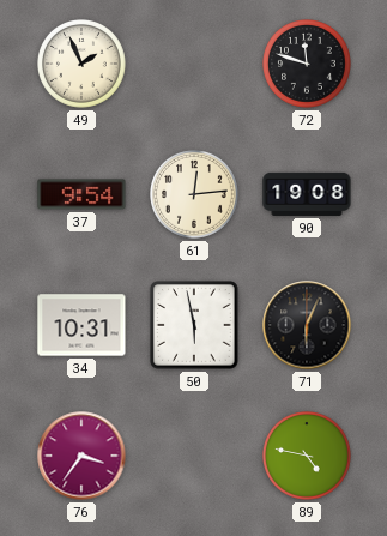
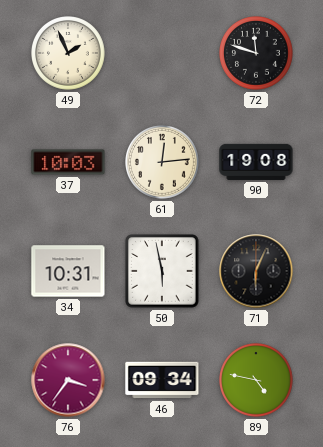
37: 9:54 -> 10:03
46: none -> 09:34
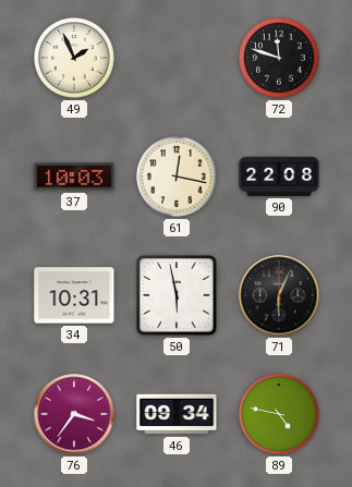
61: 12:14 -> 12:17
90: 19:08 -> 22:08
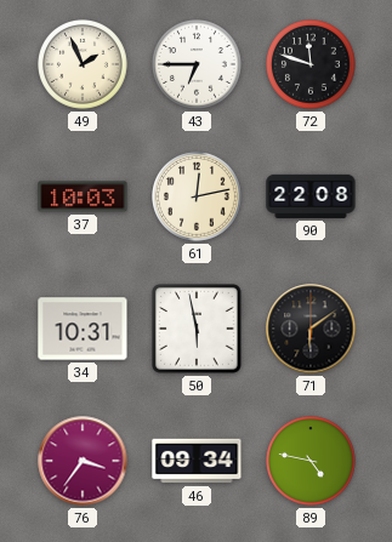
43: none -> 6:45
61: 12:17 -> 12:13
71: 6:04 -> 6:09
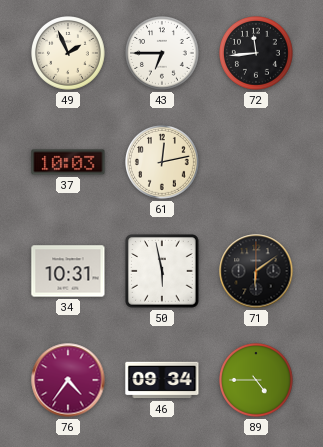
72: 11:48 -> 11:44
90: 22:08 -> none
76: 3:36 -> 4:36
89: 4:47 -> 4:45
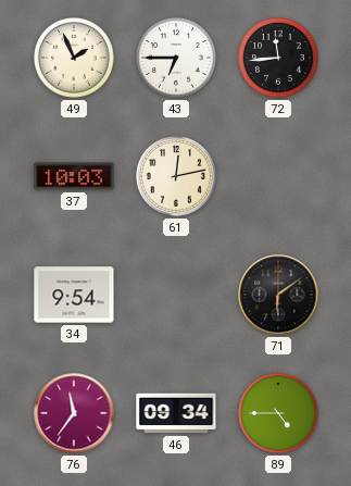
34: 10:31 -> 9:54
50: 5:58 -> none
76: 4:36 -> 11:36
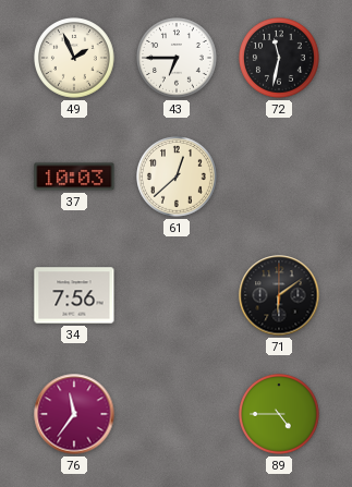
72: 11:44 -> 11:32
61: 12:13 -> 12:38
34: 9:54 -> 7:56
46: 09:34 -> none
